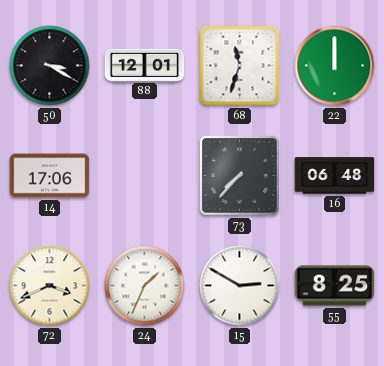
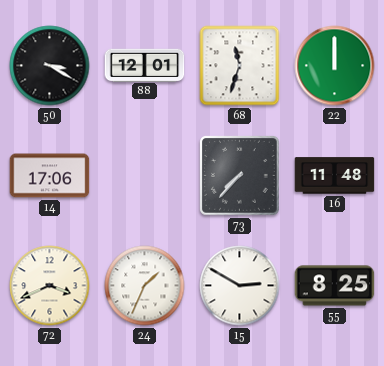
16: 06:48 -> 11:48
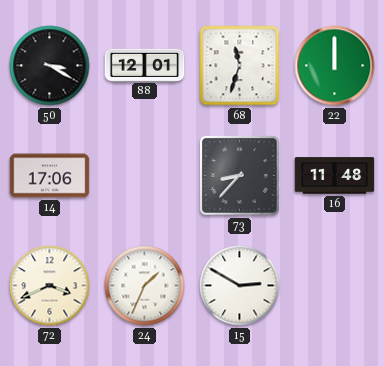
73: 7:37 -> 8:37
55: 8:25 -> none
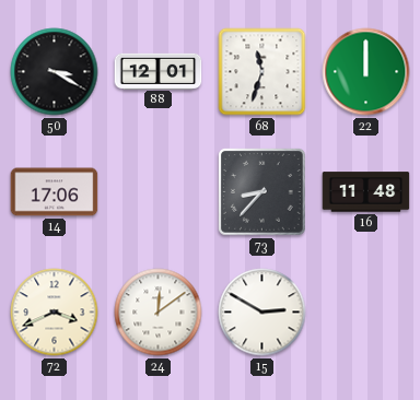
24: 1:34 -> 12:09
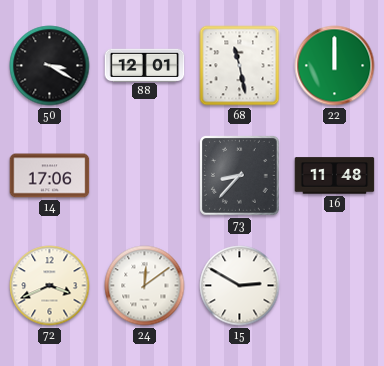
68: 11:33 -> 11:28
